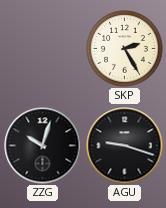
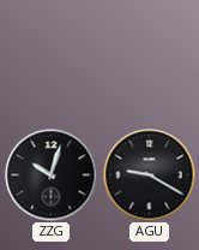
SKP: 2:25 -> none
AGU: 9:18 -> 9:20
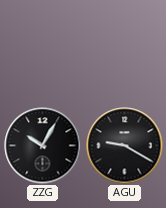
ZZG: 10:03 -> 10:05
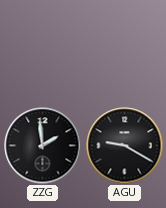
ZZG: 10:05 -> 1:59
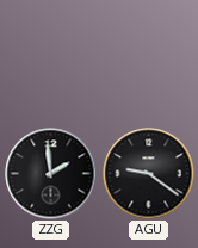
AGU: 9:20 -> 9:21
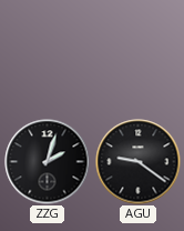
ZZG: 1:59 -> 2:03
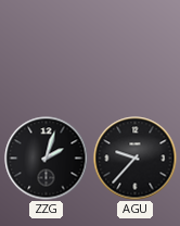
AGU: 9:21 -> 9:37
